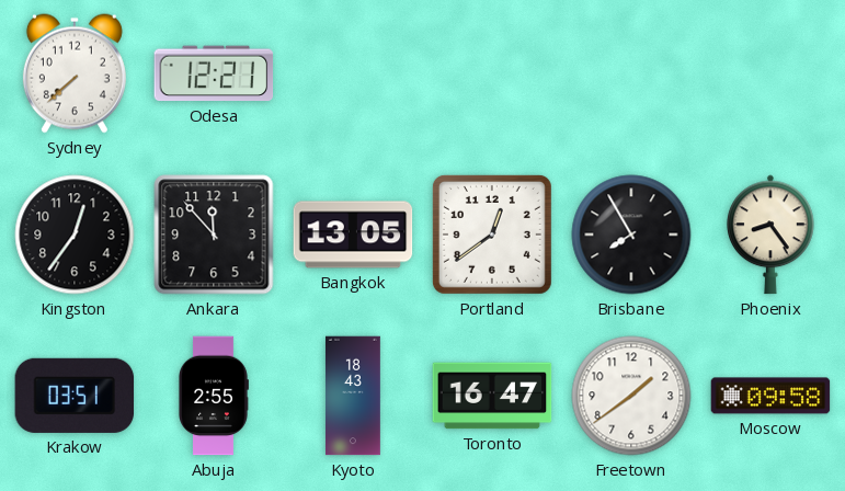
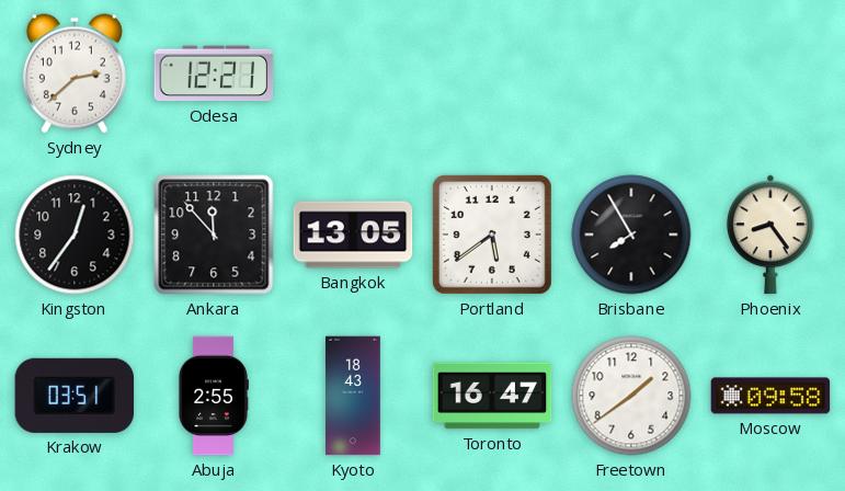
Sydney: 7:38 -> 2:38
Portland: 12:39 -> 5:39
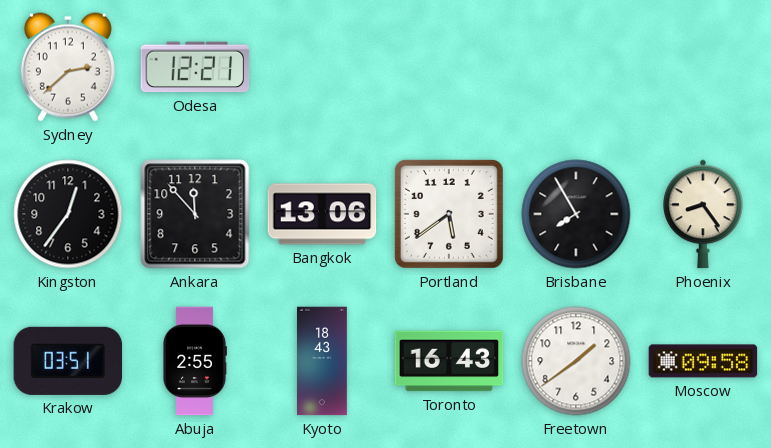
Bangkok: 13:05 -> 13:06
Toronto: 16:47 -> 16:43
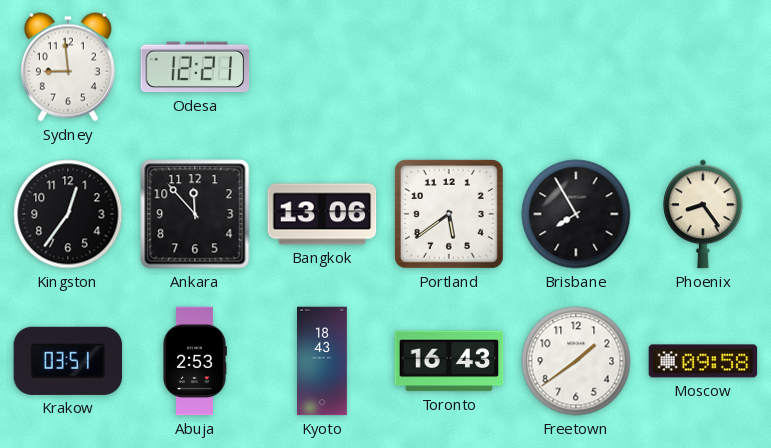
Sydney: 2:38 -> 8:59
Abuja: 2:55 -> 2:53
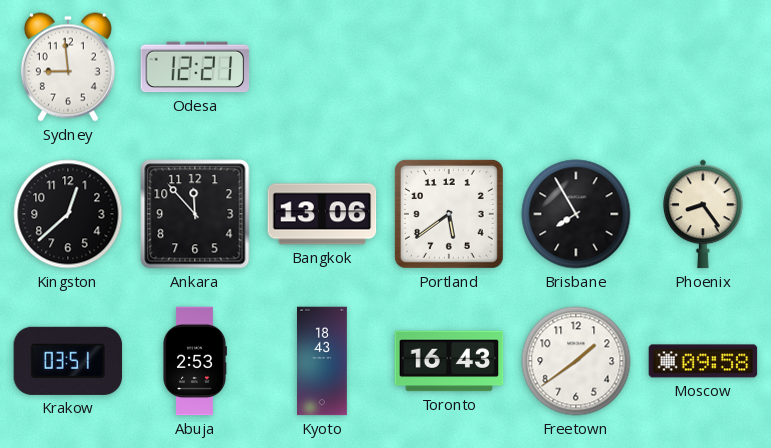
Kingston: 12:36 -> 12:38
